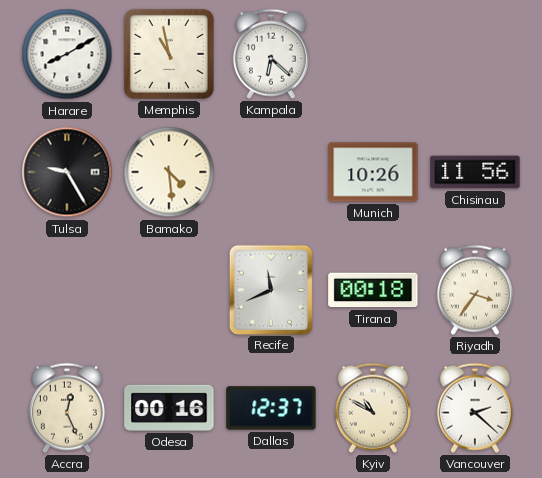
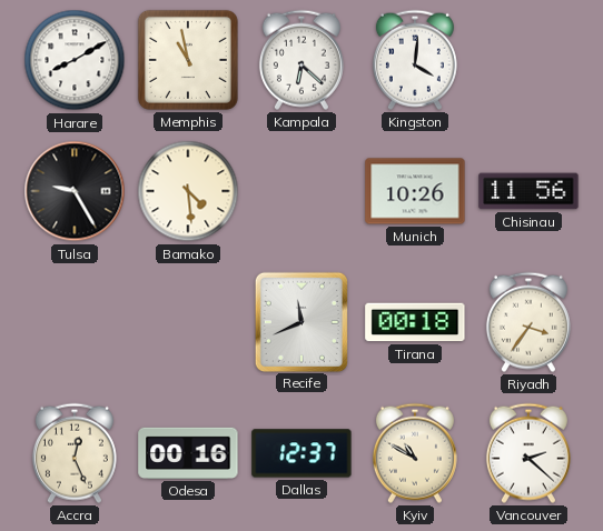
Kingston: none -> 4:01
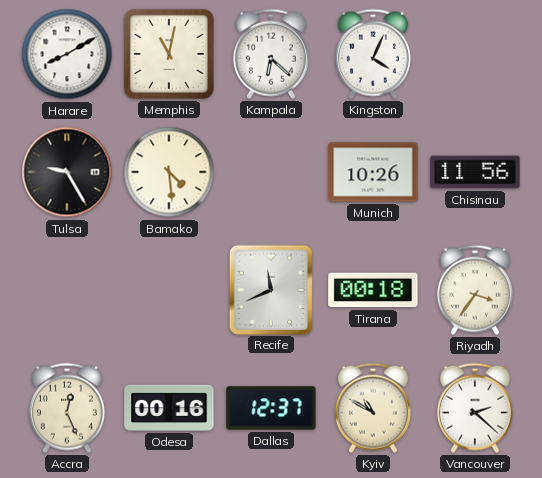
Memphis: 10:58 -> 11:02
Kingston: 4:01 -> 4:04
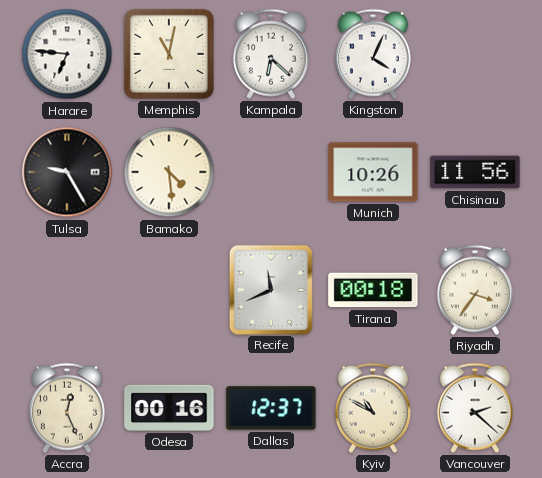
Harare: 8:10 -> 6:46
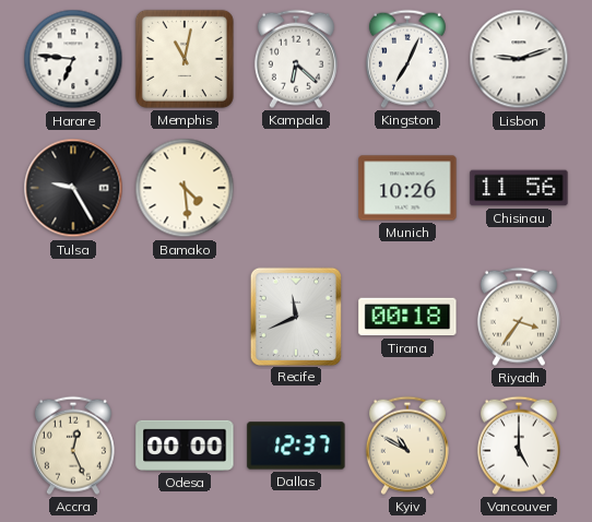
Kingston: 4:04 -> 7:04
Lisbon: none -> 9:12
Odesa: 00:16 -> 00:00
Vancouver: 2:22 -> 5:00
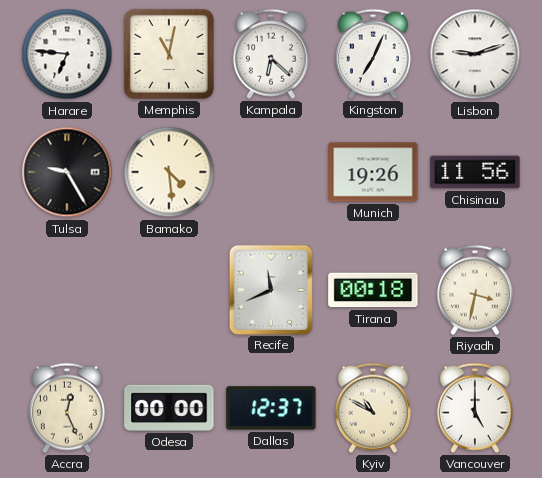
Munich: 10:26 -> 19:26
Riyadh: 3:36 -> 3:32
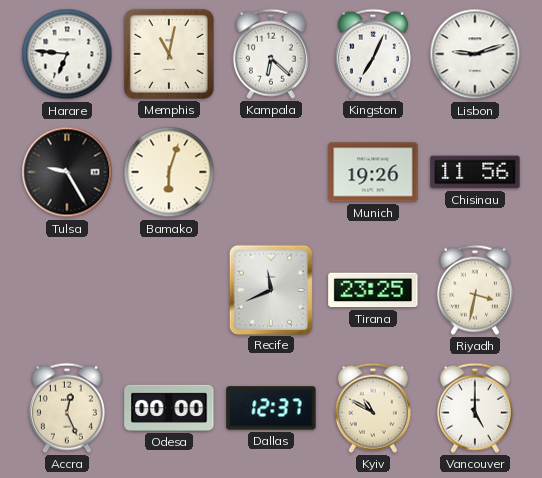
Bamako: 4:29 -> 6:03
Tirana: 00:18 -> 23:25
